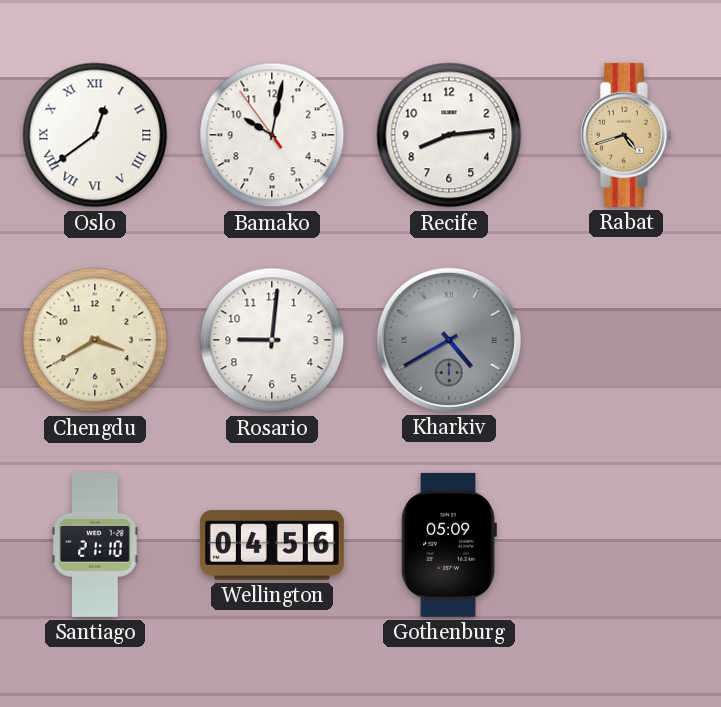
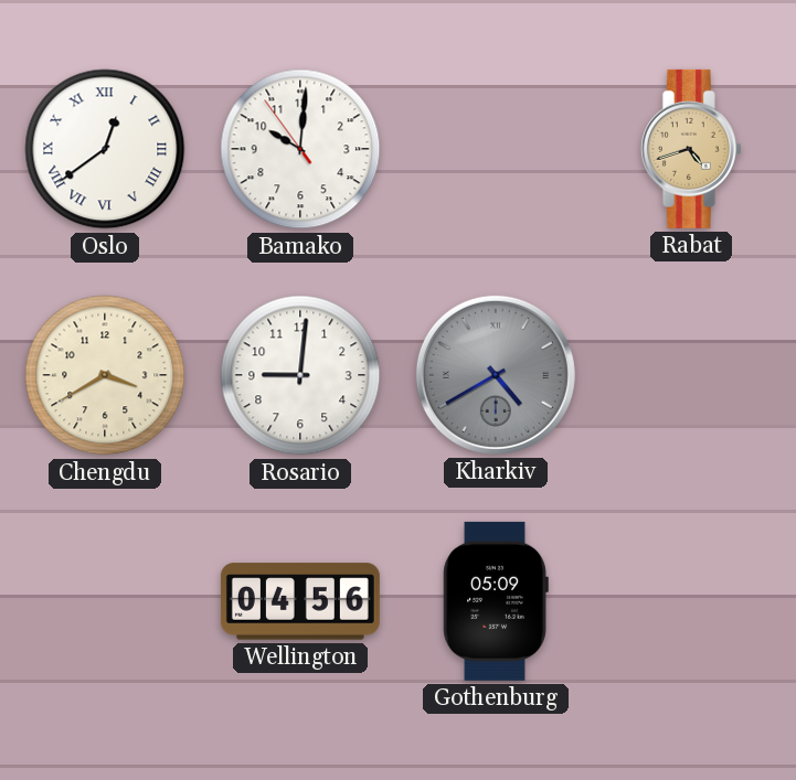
Bamako: 10:01 -> 10:00
Recife: 8:14 -> none
Santiago: 21:10 -> none
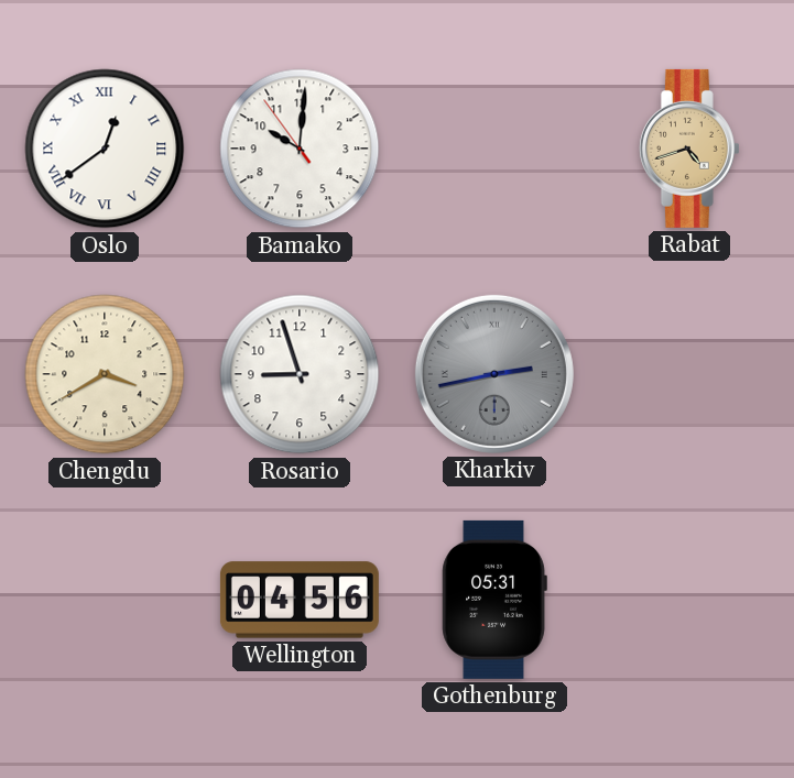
Rosario: 9:01 -> 8:57
Kharkiv: 4:40 -> 2:43
Gothenburg: 05:09 -> 05:31
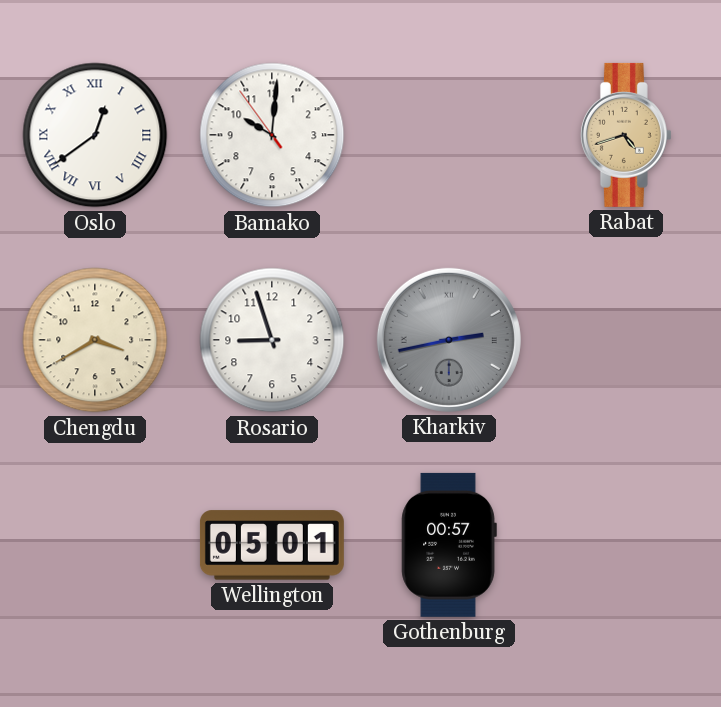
Wellington: 04:56 -> 05:01
Gothenburg: 05:31 -> 00:57
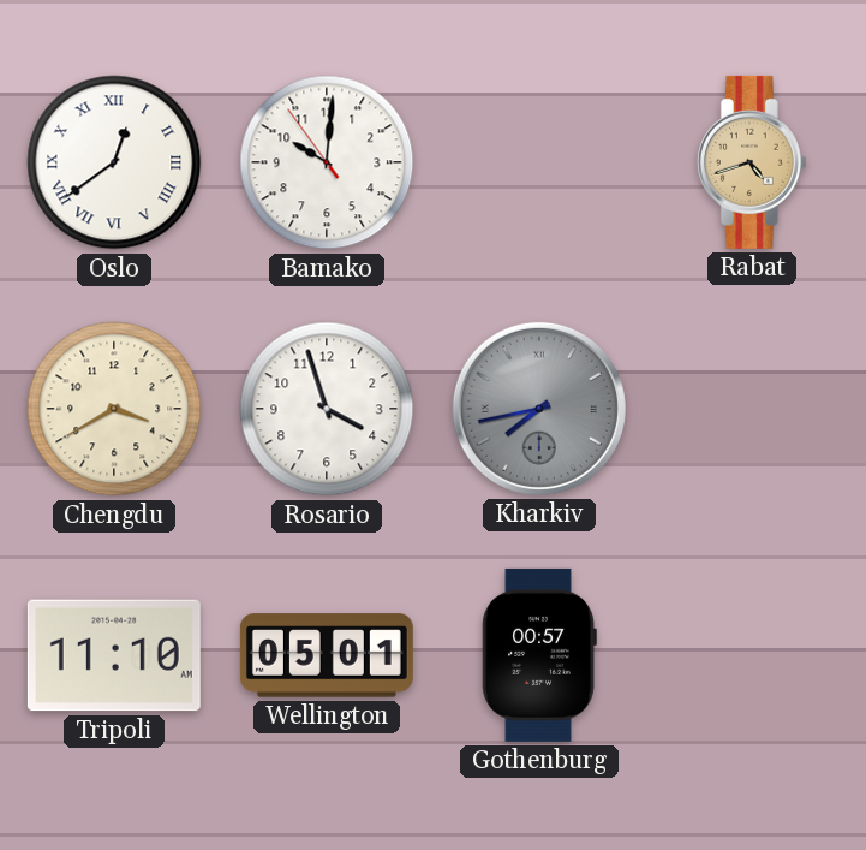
Rosario: 8:57 -> 3:57
Kharkiv: 2:43 -> 7:43
Tripoli: none -> 11:10
